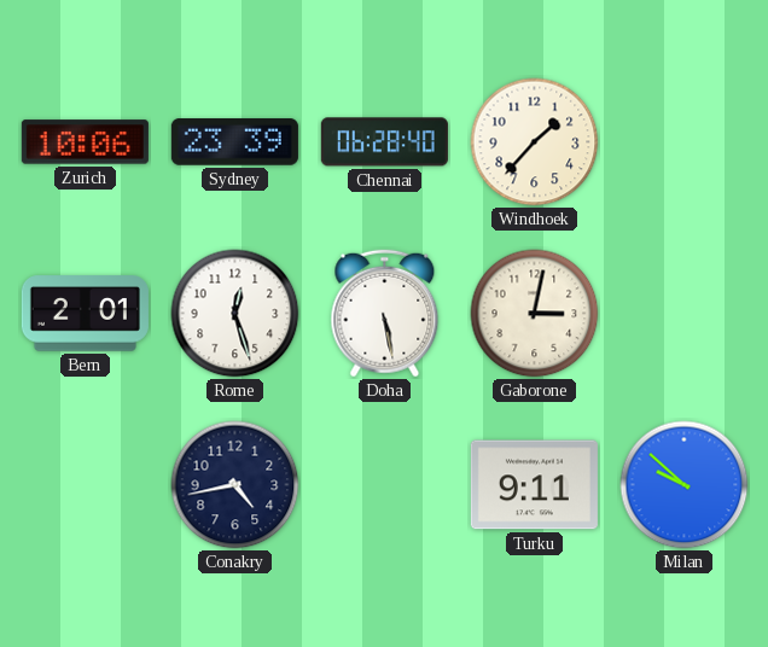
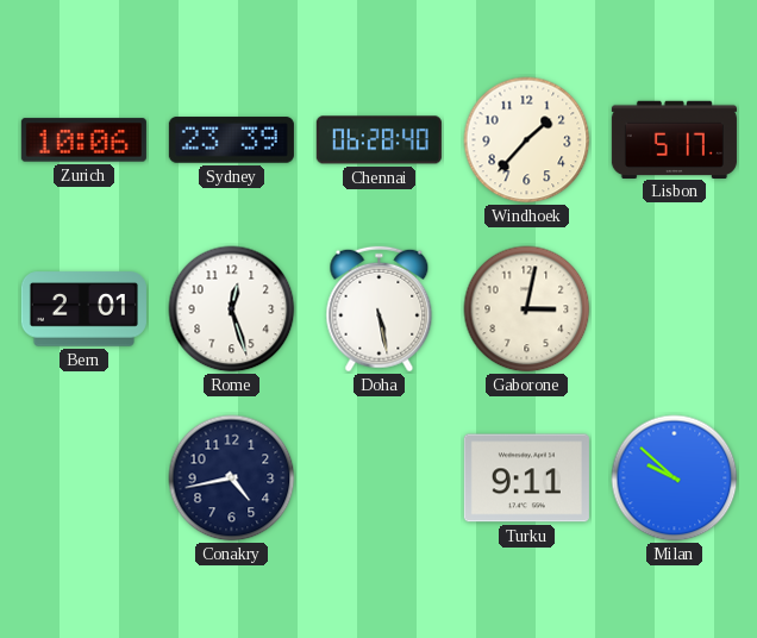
Lisbon: none -> 5:17
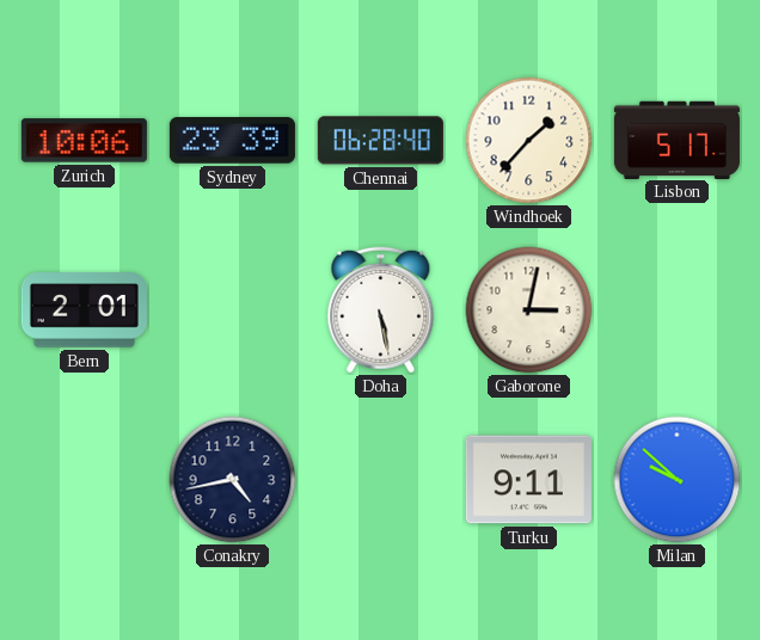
Rome: 12:27 -> none
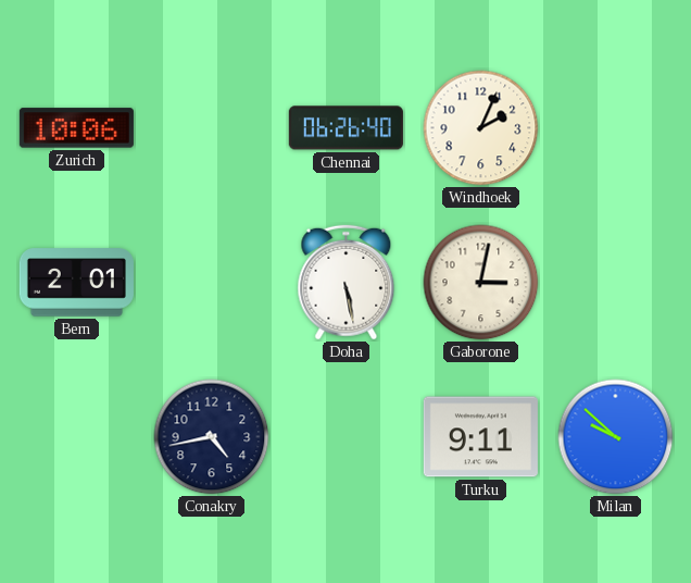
Sydney: 23:39 -> none
Chennai: 06:28 -> 06:26
Windhoek: 1:37 -> 2:04
Lisbon: 5:17 -> none
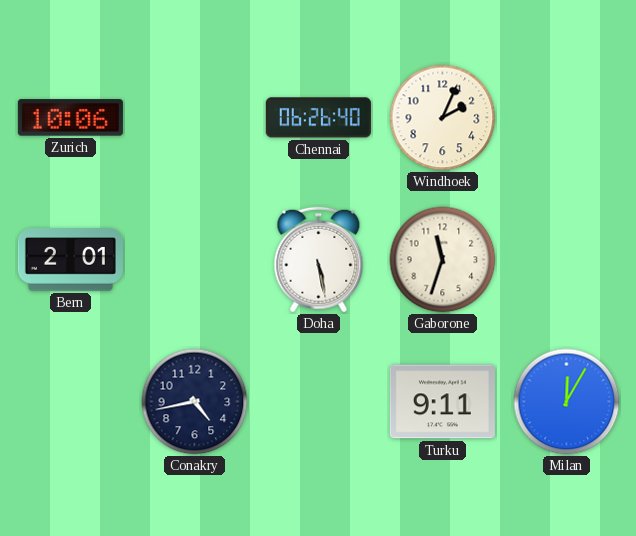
Gaborone: 3:02 -> 11:33
Milan: 9:52 -> 12:05
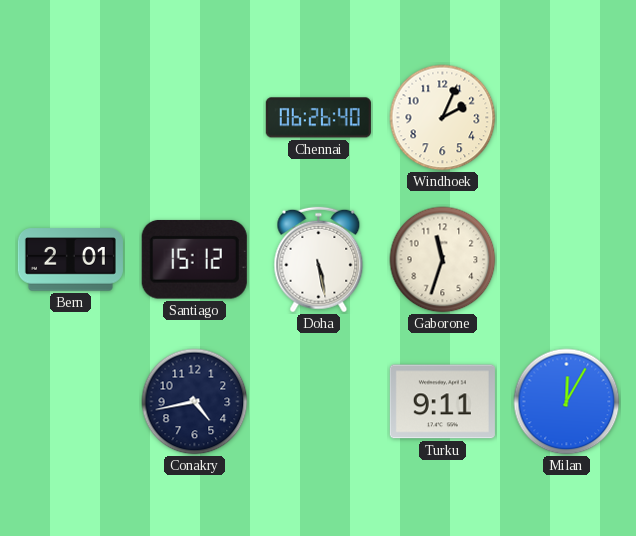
Zurich: 10:06 -> none
Santiago: none -> 15:12
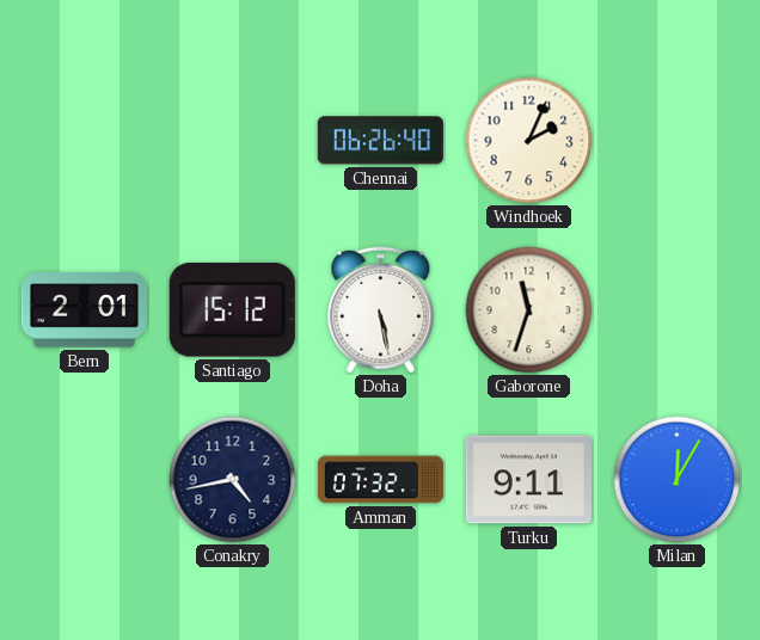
Amman: none -> 07:32
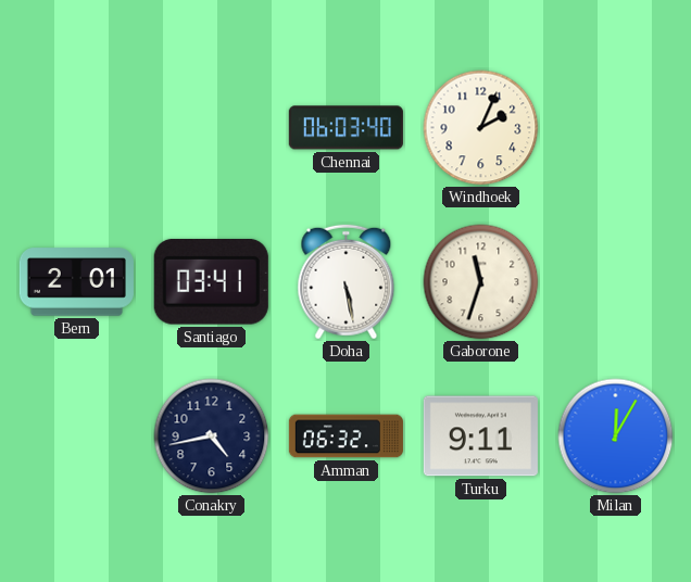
Chennai: 06:26 -> 06:03
Santiago: 15:12 -> 03:41
Amman: 07:32 -> 06:32
